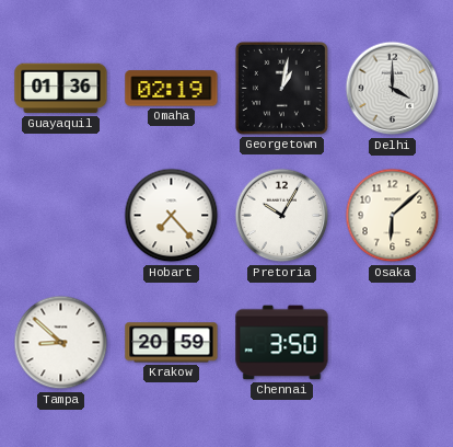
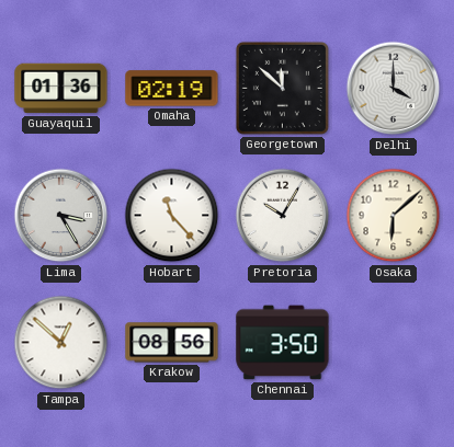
Georgetown: 1:02 -> 11:52
Lima: none -> 3:25
Hobart: 7:23 -> 11:23
Tampa: 8:52 -> 12:52
Krakow: 20:59 -> 08:56
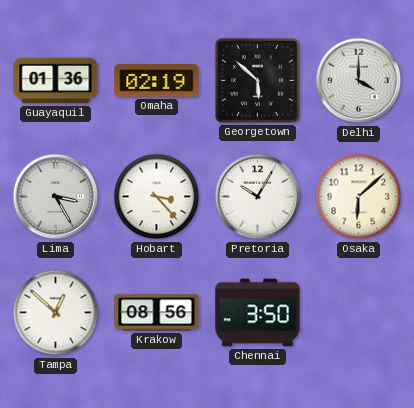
Georgetown: 11:52 -> 5:52
Hobart: 11:23 -> 3:23
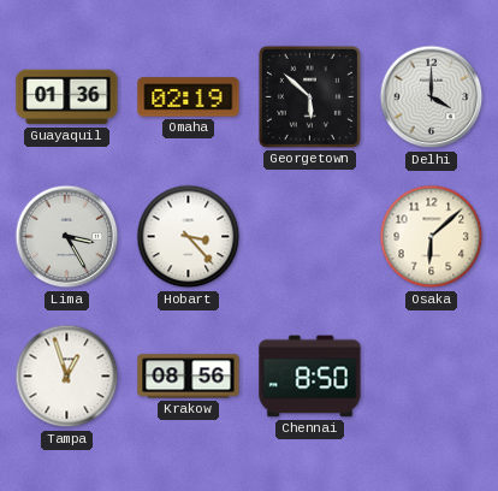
Pretoria: 10:05 -> none
Tampa: 12:52 -> 12:57
Chennai: 3:50 -> 8:50
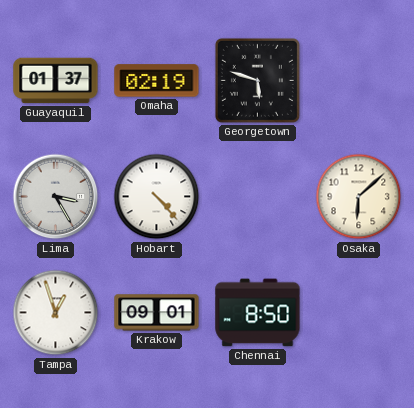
Guayaquil: 01:36 -> 01:37
Georgetown: 5:52 -> 5:48
Delhi: 4:00 -> none
Hobart: 3:23 -> 4:23
Krakow: 08:56 -> 09:01
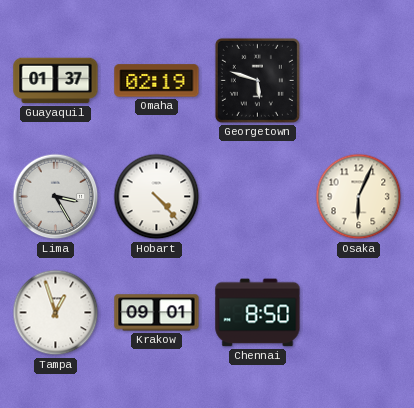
Osaka: 6:08 -> 6:04
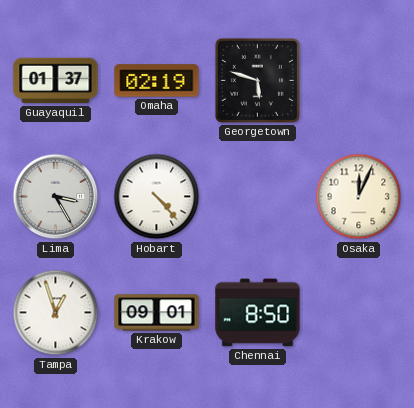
Osaka: 6:04 -> 12:04
